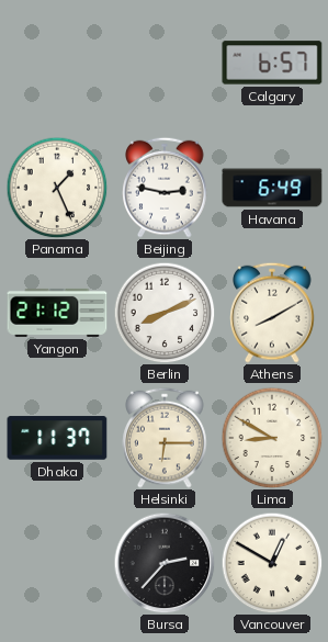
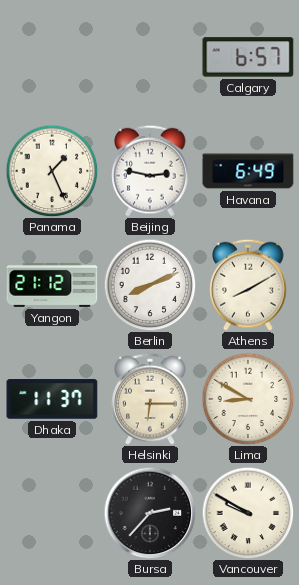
Vancouver: 12:50 -> 9:50
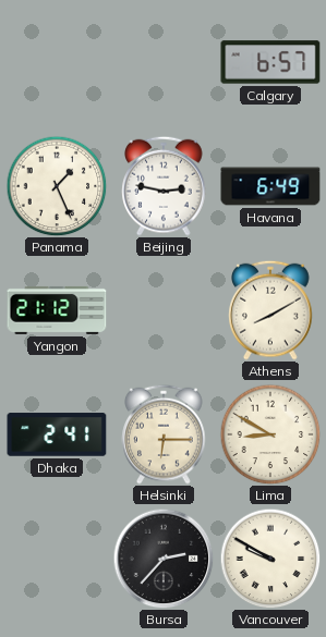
Berlin: 8:11 -> none
Dhaka: 11:37 -> 2:41
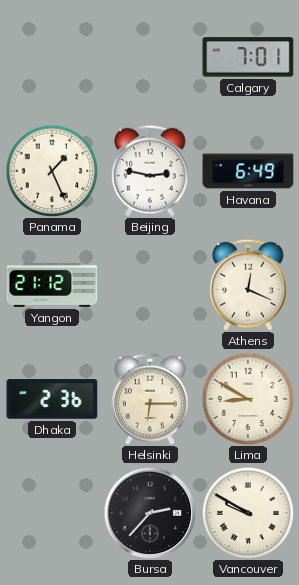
Calgary: 6:57 -> 7:01
Athens: 8:10 -> 12:19
Dhaka: 2:41 -> 2:36
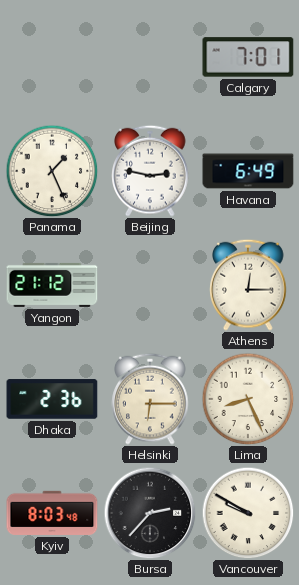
Athens: 12:19 -> 12:15
Lima: 8:50 -> 8:26
Kyiv: none -> 8:03
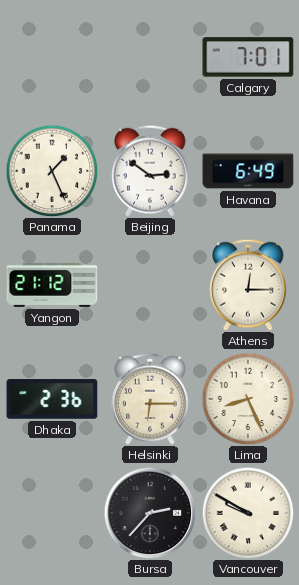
Beijing: 2:47 -> 2:51
Kyiv: 8:03 -> none
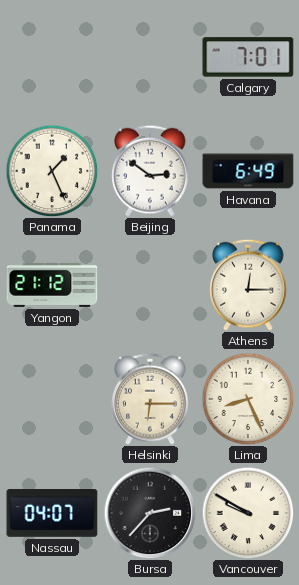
Dhaka: 2:36 -> none
Nassau: none -> 04:07
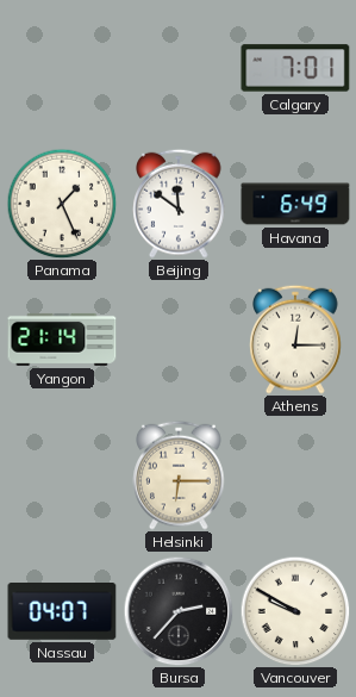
Beijing: 2:51 -> 11:51
Yangon: 21:12 -> 21:14
Lima: 8:26 -> none
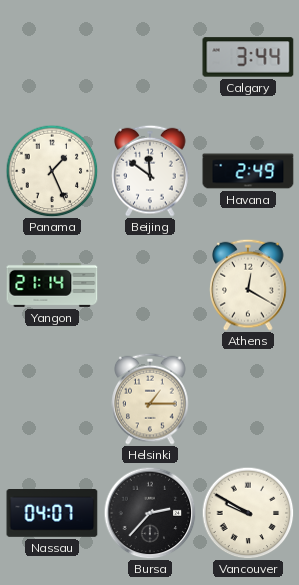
Calgary: 7:01 -> 3:44
Havana: 6:49 -> 2:49
Athens: 12:15 -> 12:20
Helsinki: 6:15 -> 1:15
